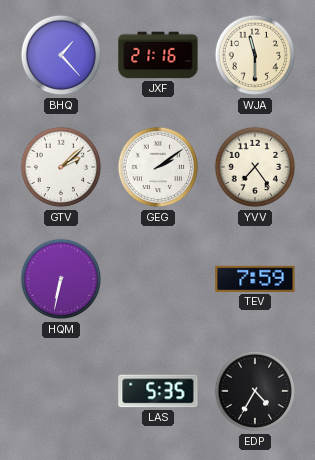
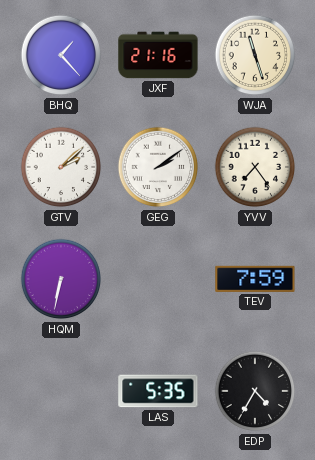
WJA: 11:30 -> 11:27
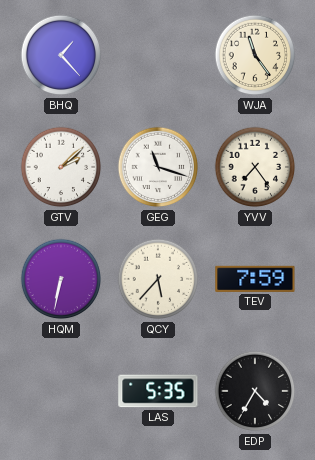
JXF: 21:16 -> none
WJA: 11:27 -> 11:24
GEG: 2:09 -> 11:18
QCY: none -> 5:37
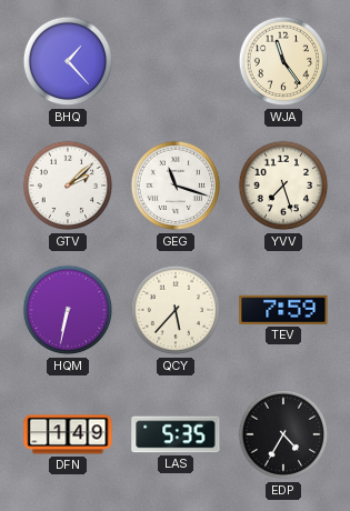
YVV: 7:24 -> 7:27
DFN: none -> 1:49
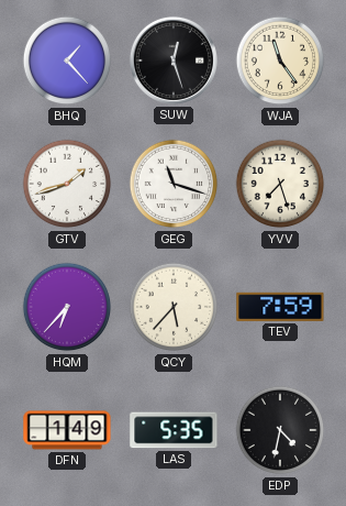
SUW: none -> 12:27
GTV: 2:08 -> 1:42
HQM: 6:32 -> 6:37
EDP: 4:35 -> 4:32
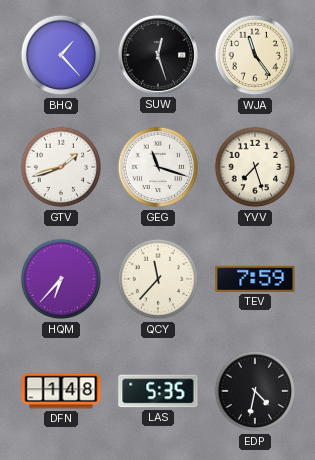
QCY: 5:37 -> 11:37
DFN: 1:49 -> 1:48
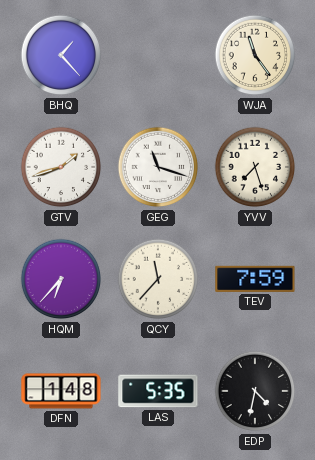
SUW: 12:27 -> none
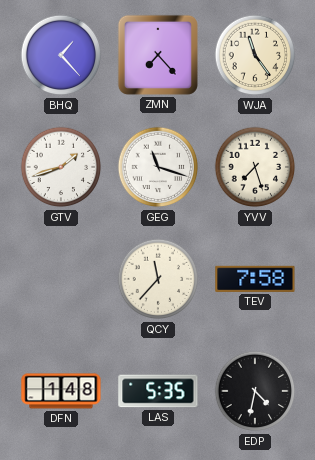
ZMN: none -> 7:23
HQM: 6:37 -> none
TEV: 7:59 -> 7:58
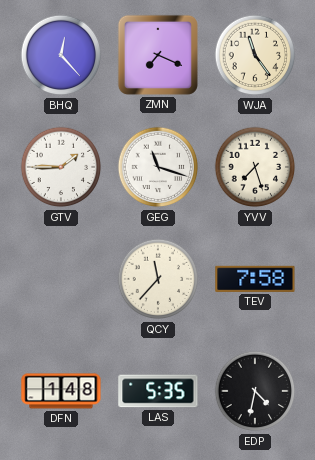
BHQ: 1:23 -> 12:23
ZMN: 7:23 -> 7:19
GTV: 1:42 -> 1:45
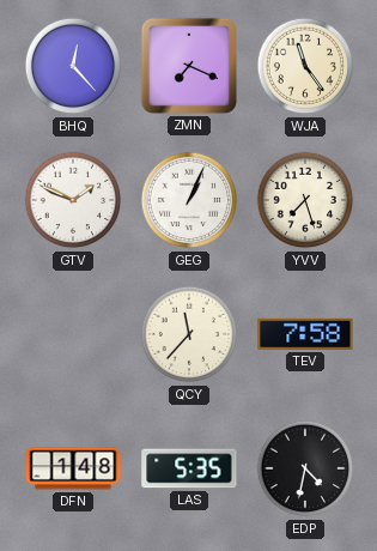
GTV: 1:45 -> 1:49
GEG: 11:18 -> 1:04
